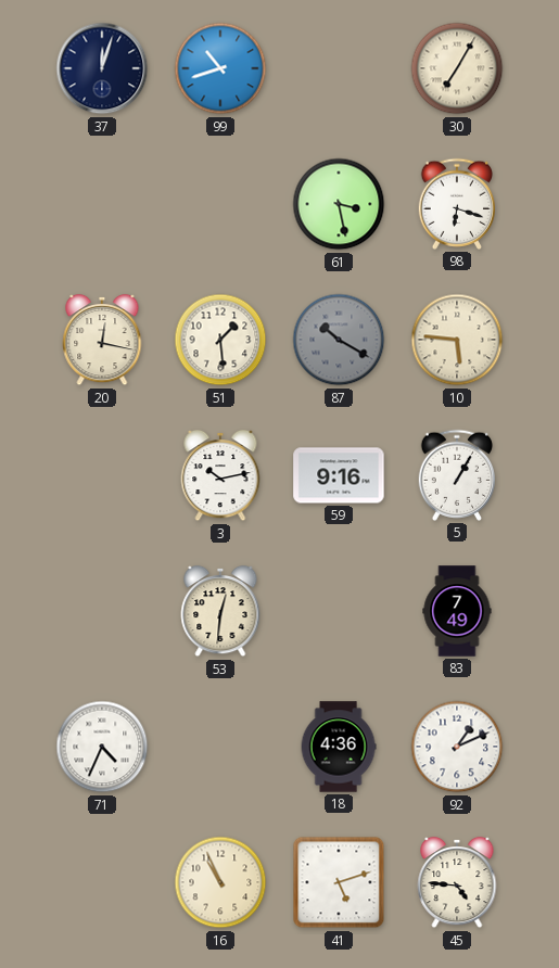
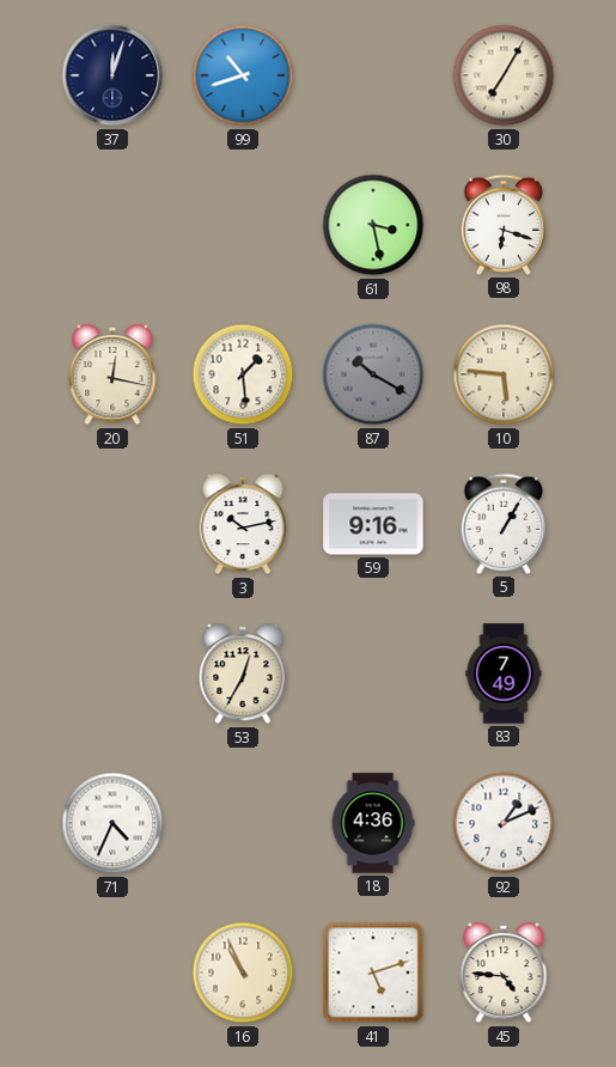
53: 12:31 -> 12:35
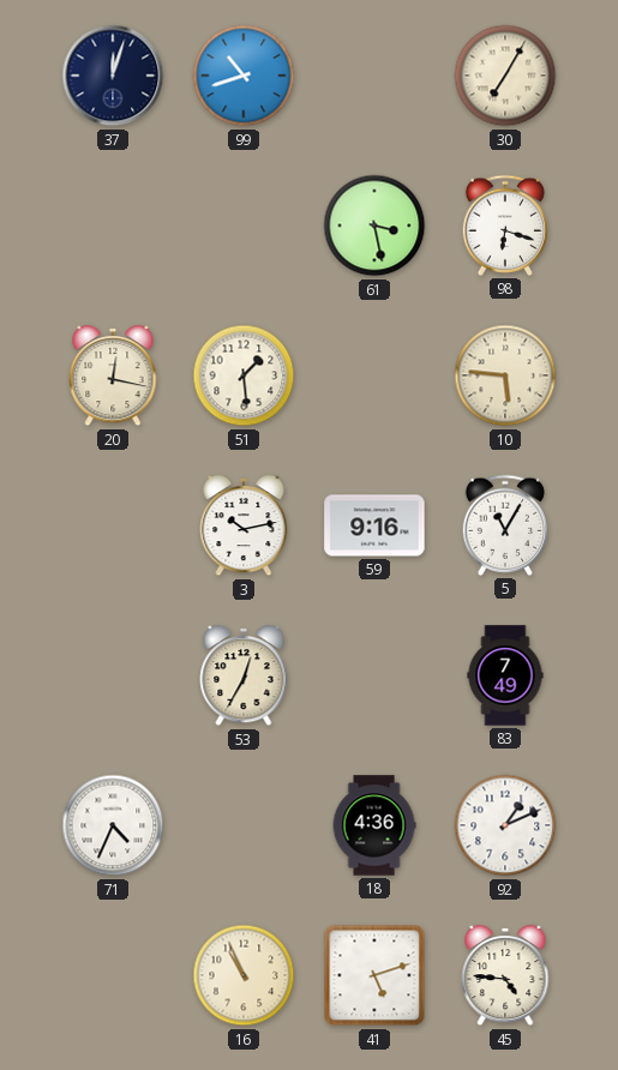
87: 10:20 -> none
5: 1:05 -> 11:05
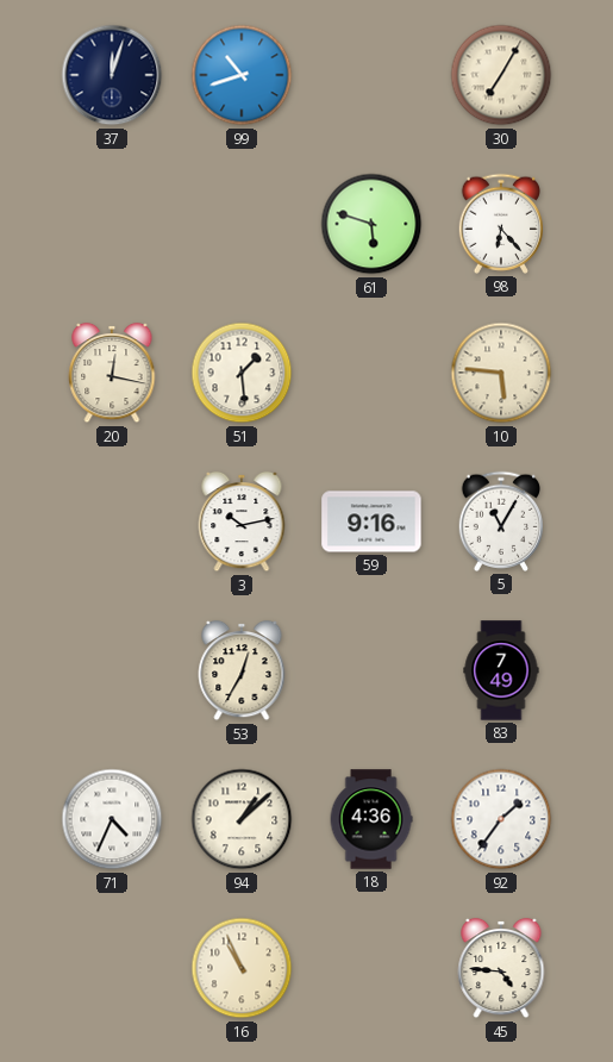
61: 3:28 -> 5:48
98: 6:18 -> 6:23
94: none -> 1:08
92: 1:11 -> 1:36
41: 5:12 -> none
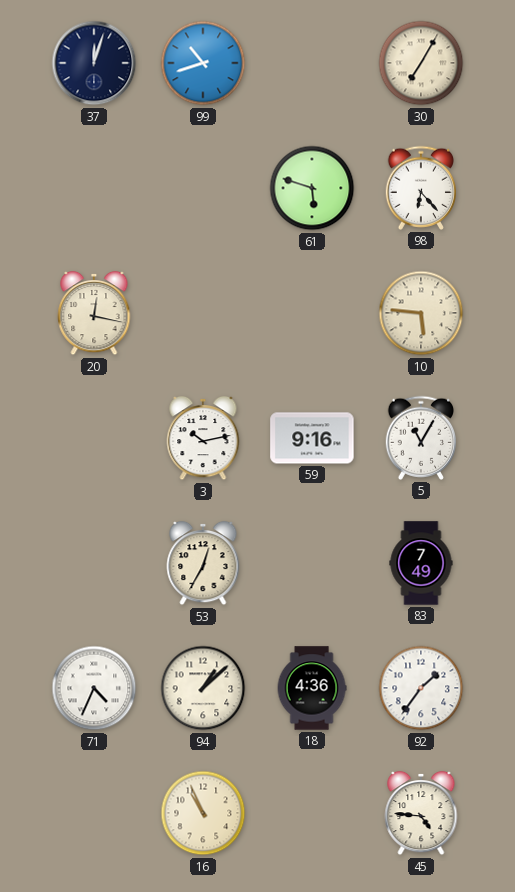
51: 1:29 -> none
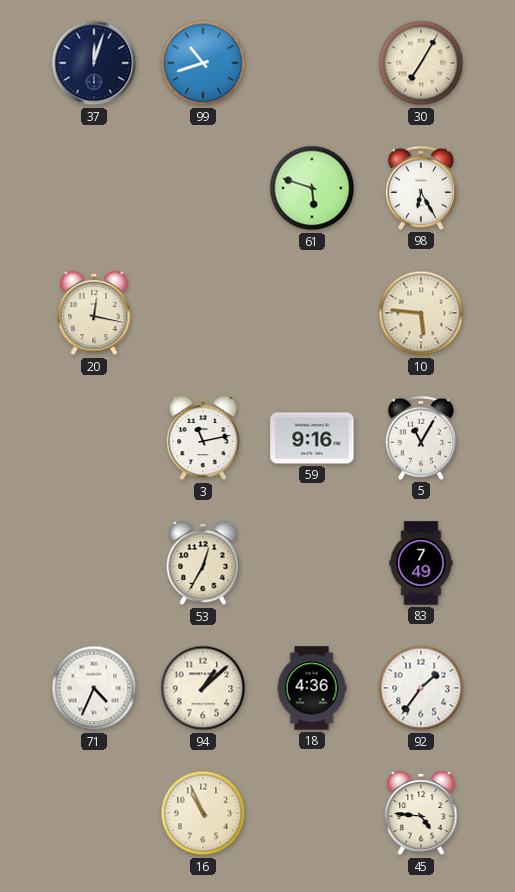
98: 6:23 -> 6:25
3: 10:13 -> 11:13
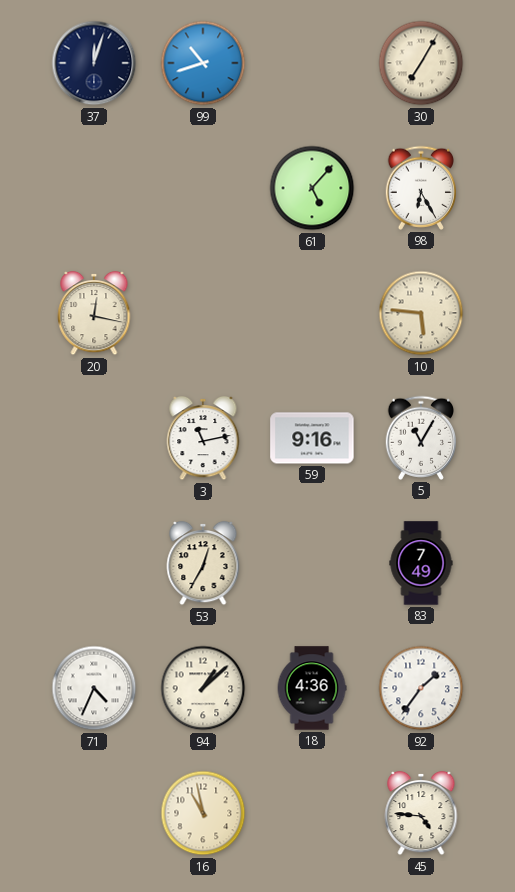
61: 5:48 -> 5:07
16: 10:56 -> 10:58
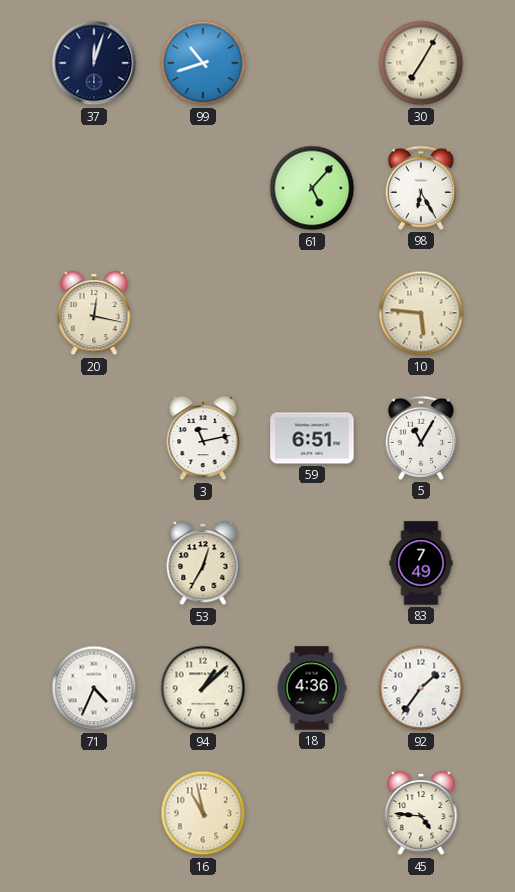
59: 9:16 -> 6:51
